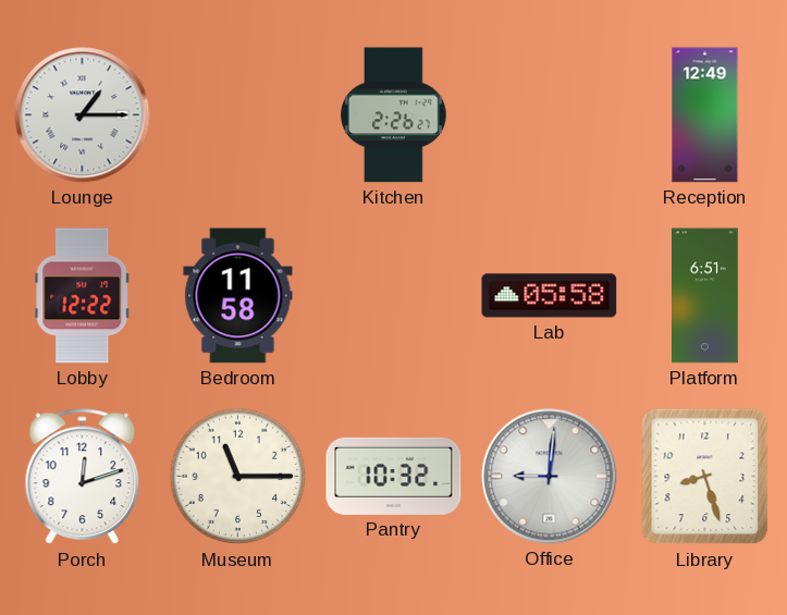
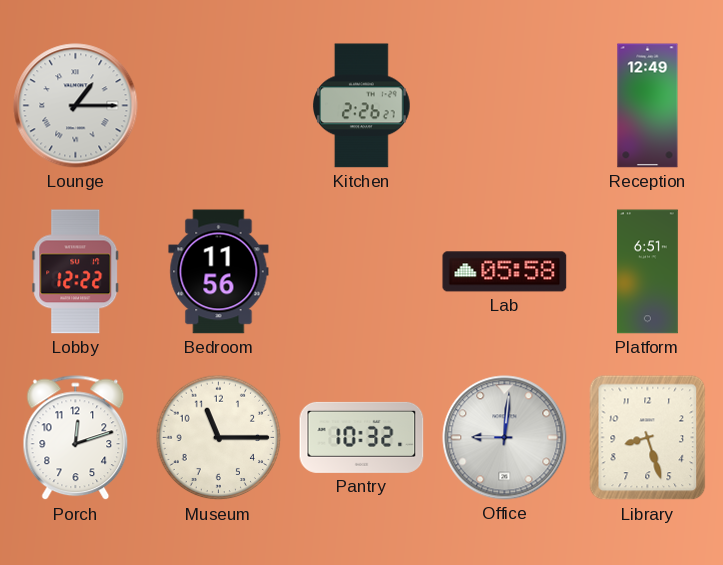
Bedroom: 11:58 -> 11:56
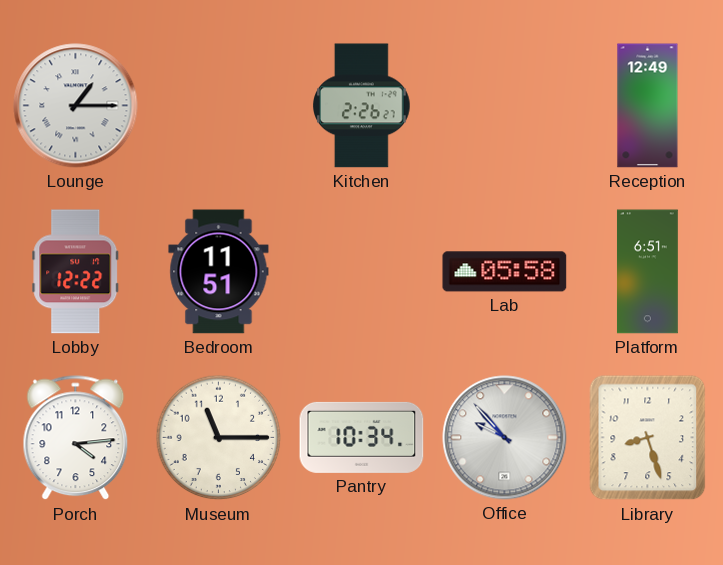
Bedroom: 11:56 -> 11:51
Porch: 12:12 -> 4:14
Pantry: 10:32 -> 10:34
Office: 9:01 -> 9:53
